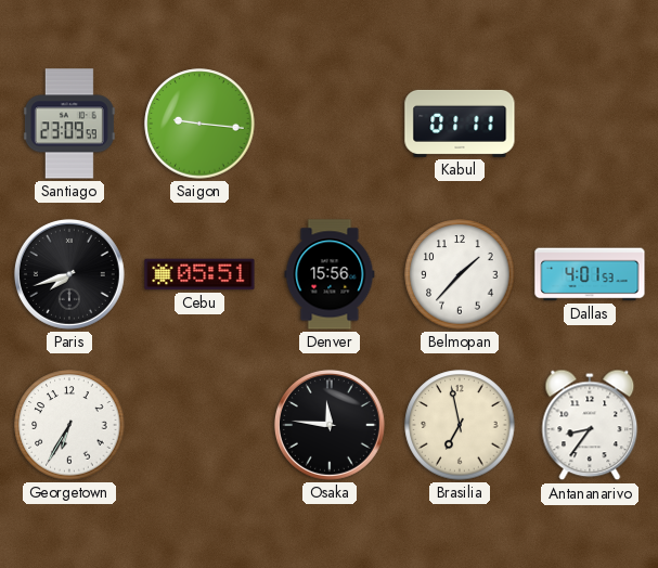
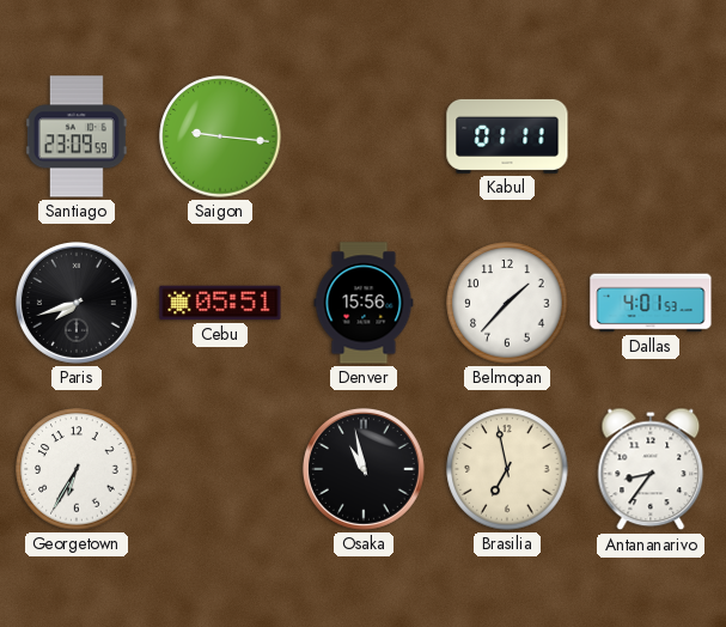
Osaka: 11:46 -> 10:58
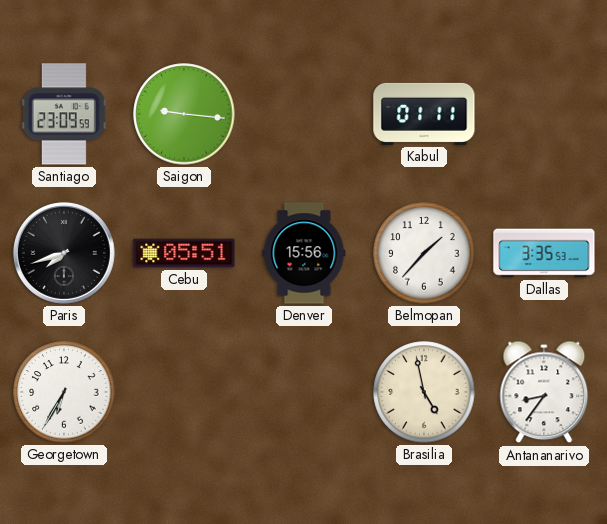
Dallas: 4:01 -> 3:35
Osaka: 10:58 -> none
Brasilia: 6:58 -> 4:58
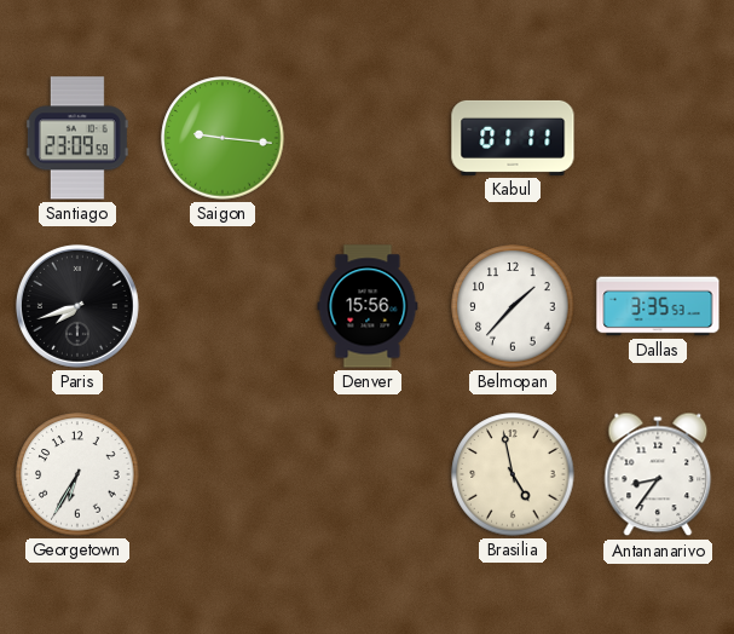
Cebu: 05:51 -> none
